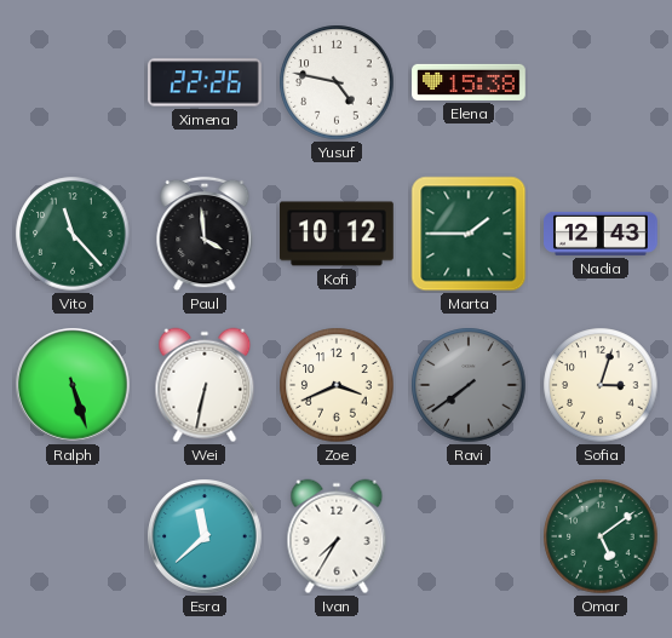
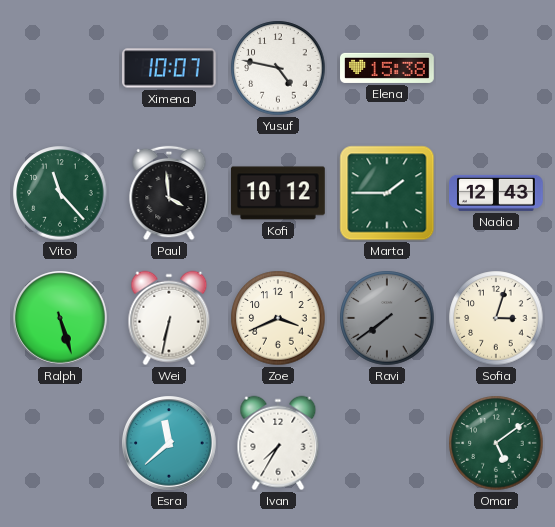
Ximena: 22:26 -> 10:07
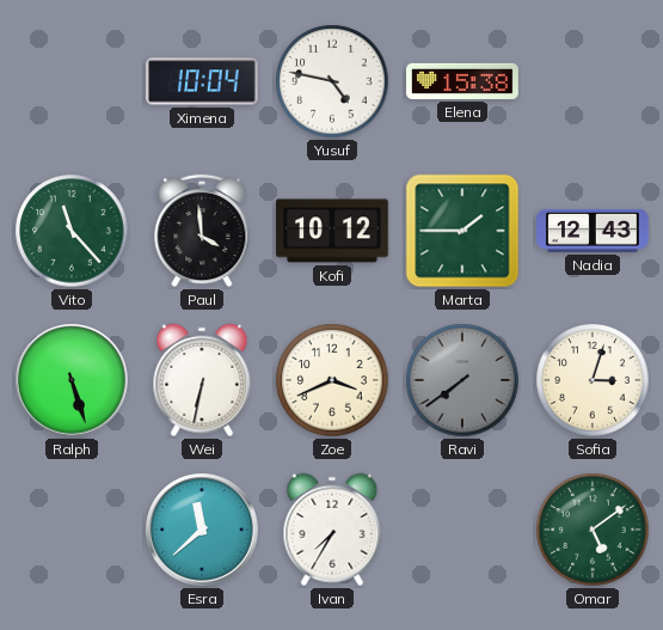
Ximena: 10:07 -> 10:04
